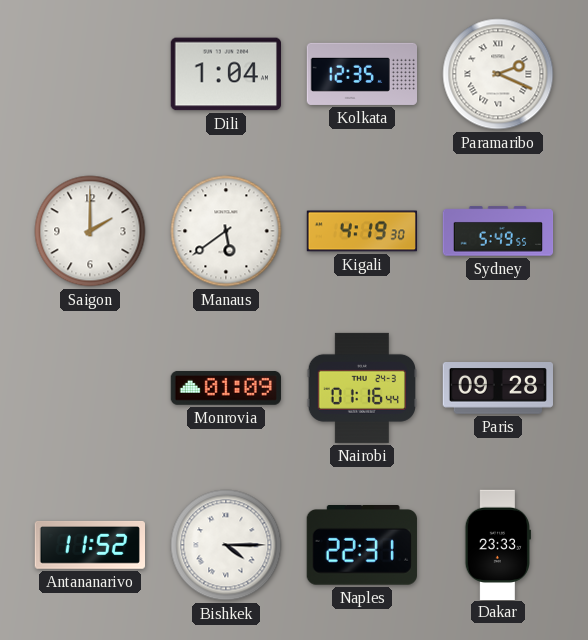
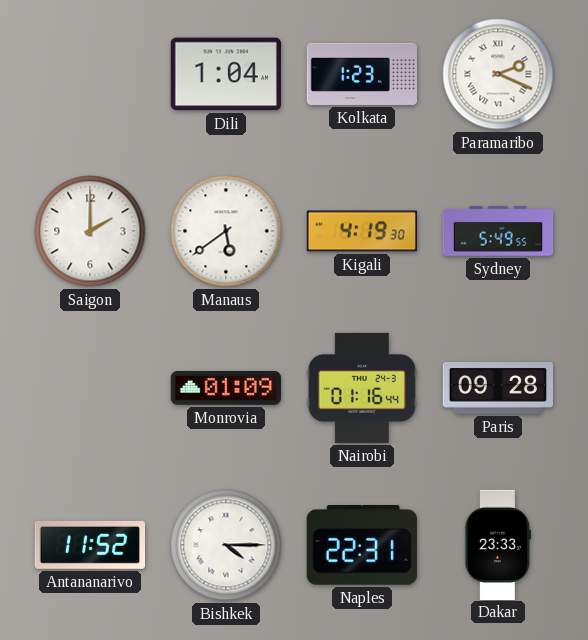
Kolkata: 12:35 -> 1:23
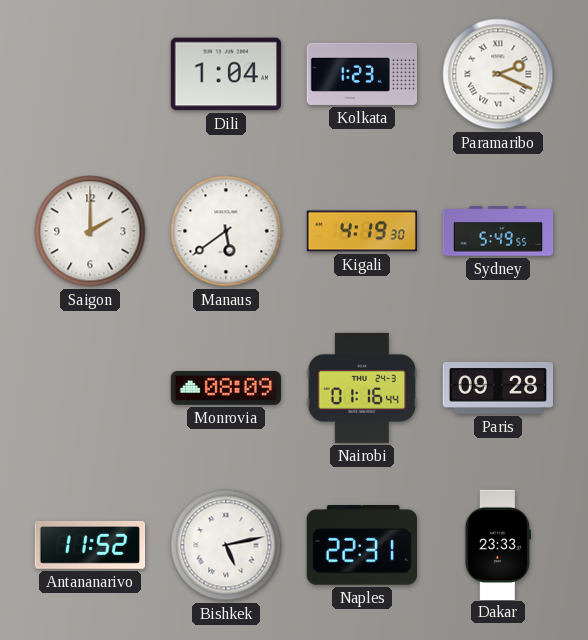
Monrovia: 01:09 -> 08:09
Bishkek: 4:15 -> 5:13
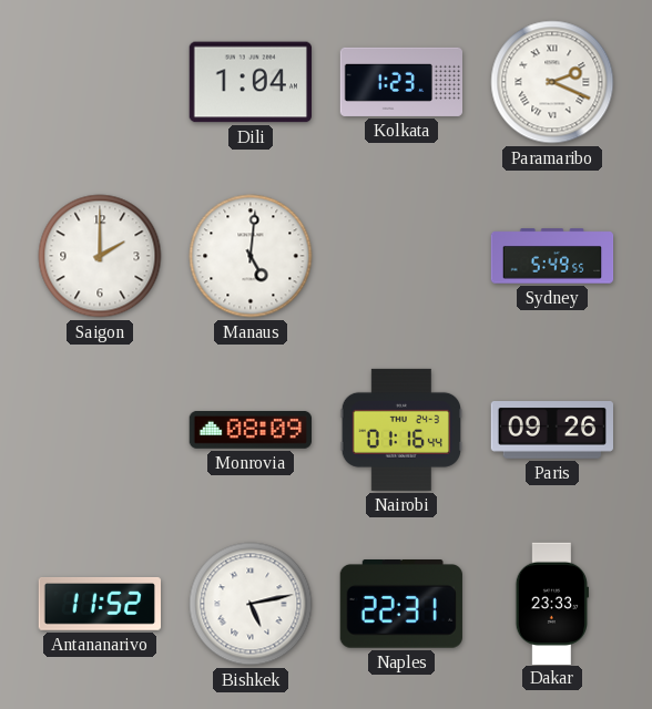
Manaus: 5:39 -> 5:01
Kigali: 4:19 -> none
Paris: 09:28 -> 09:26
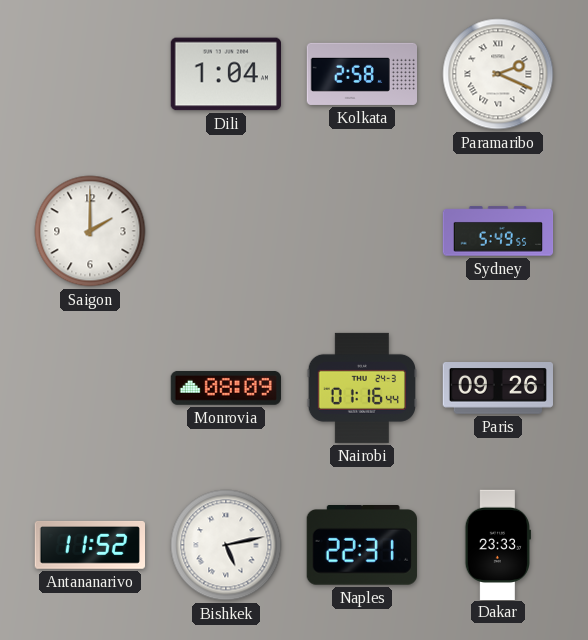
Kolkata: 1:23 -> 2:58
Manaus: 5:01 -> none
